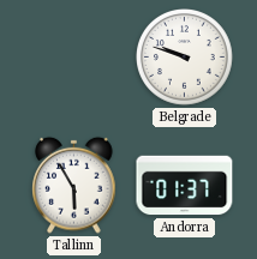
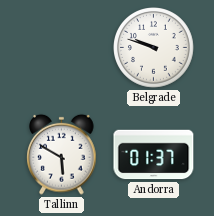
Tallinn: 5:55 -> 5:50
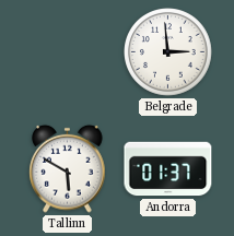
Belgrade: 9:48 -> 2:59
